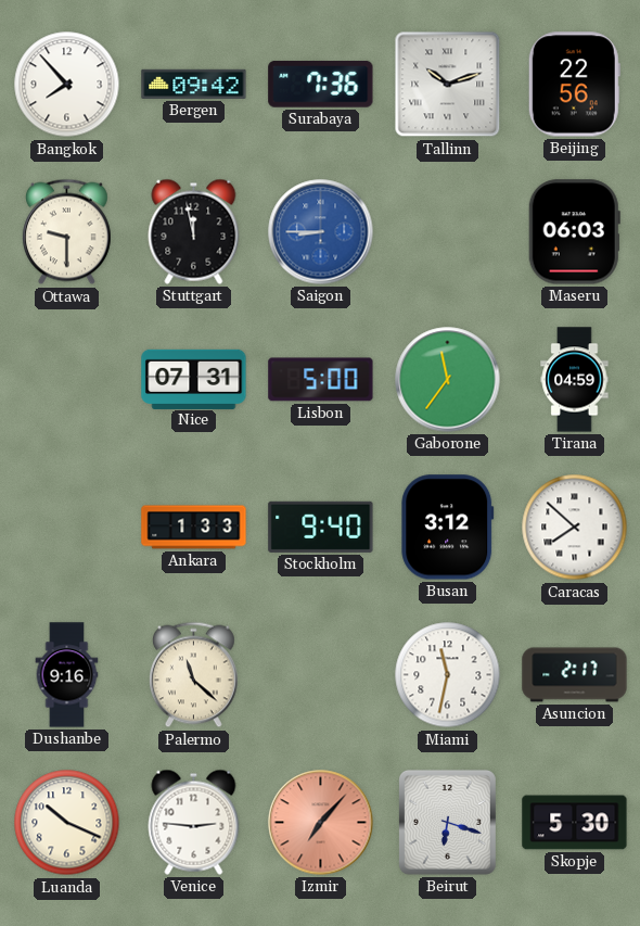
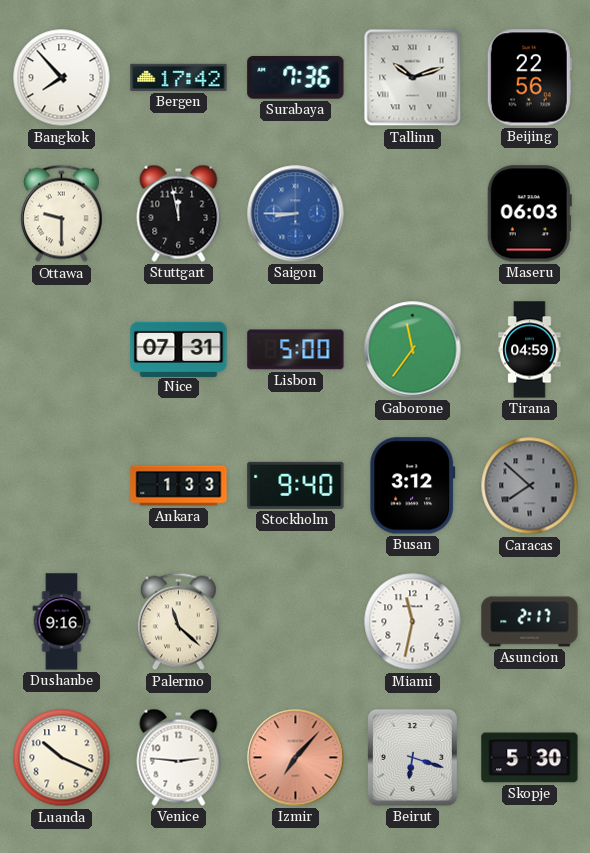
Bergen: 09:42 -> 17:42
Caracas dial: white -> grey
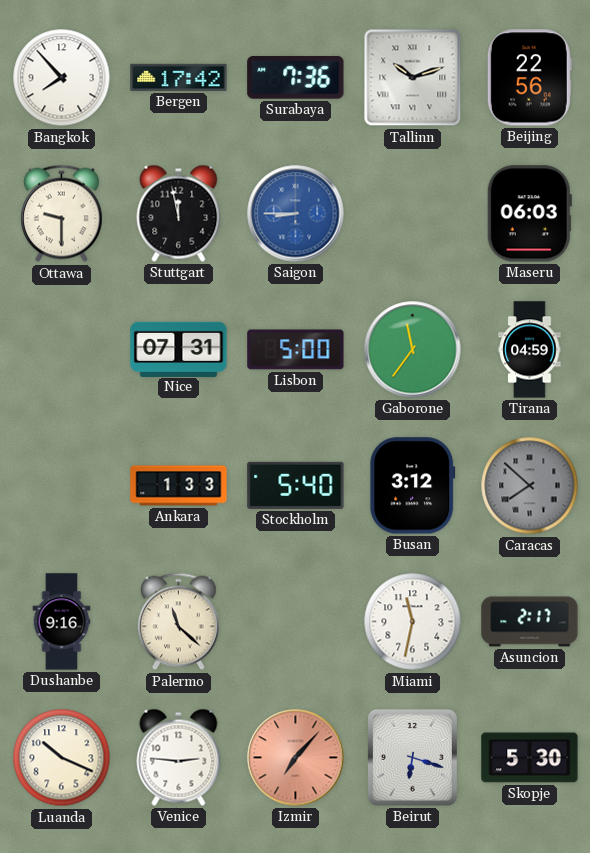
Stockholm: 9:40 -> 5:40
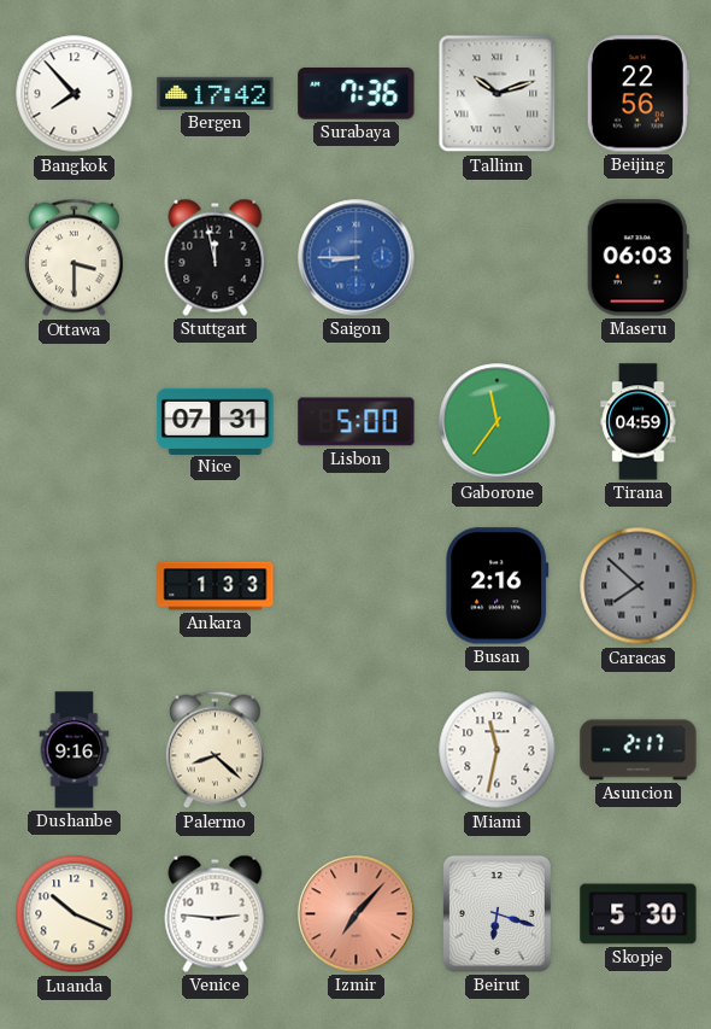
Ottawa: 9:30 -> 3:30
Stockholm: 5:40 -> none
Busan: 3:12 -> 2:16
Palermo: 11:22 -> 8:22
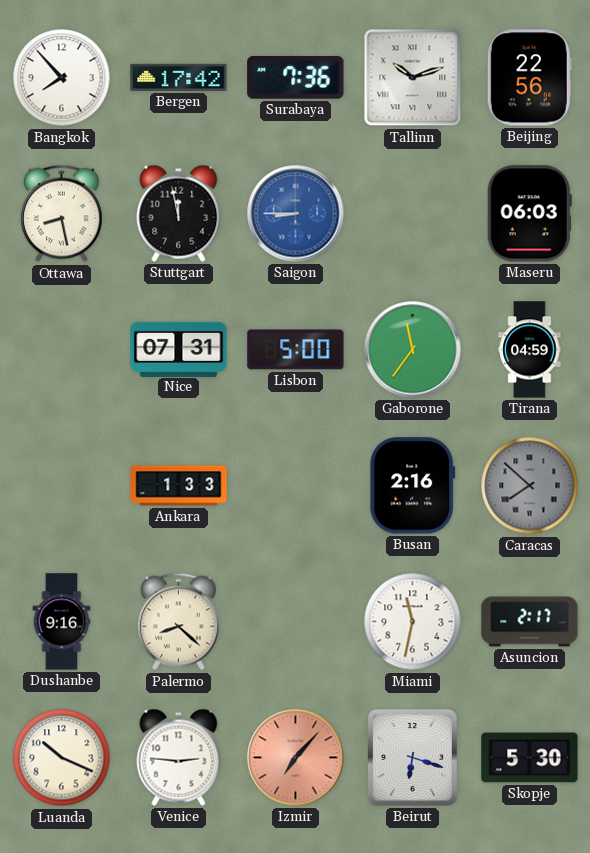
Ottawa: 3:30 -> 8:28
